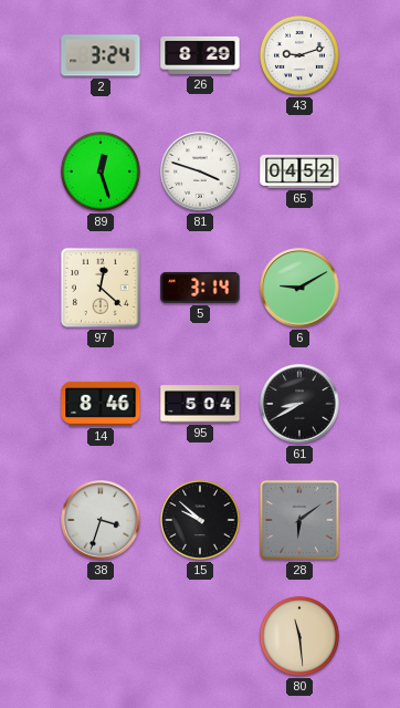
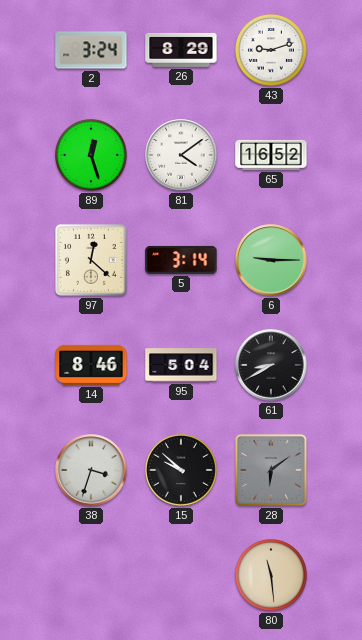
81: 3:48 -> 4:09
65: 04:52 -> 16:52
6: 9:10 -> 9:15
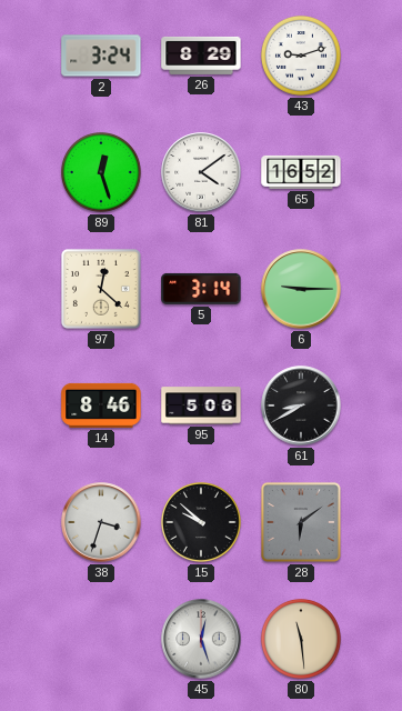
95: 5:04 -> 5:06
45: none -> 12:27
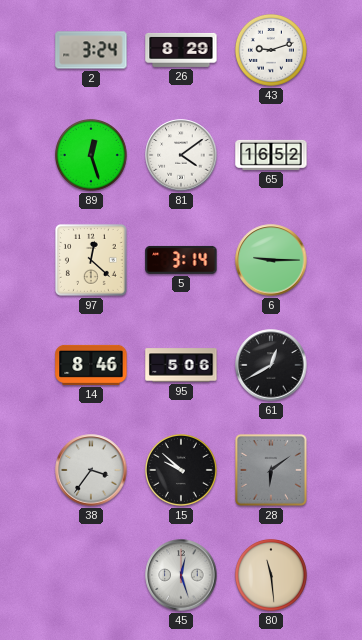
61: 8:40 -> 12:40
38: 3:33 -> 3:36
